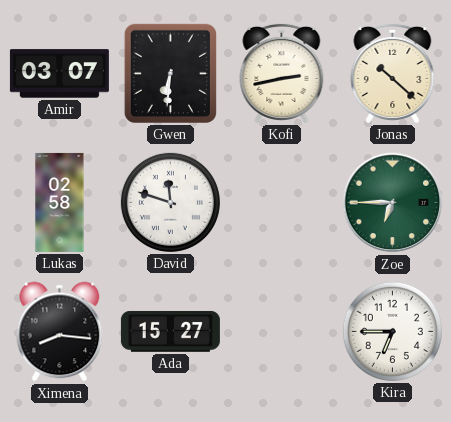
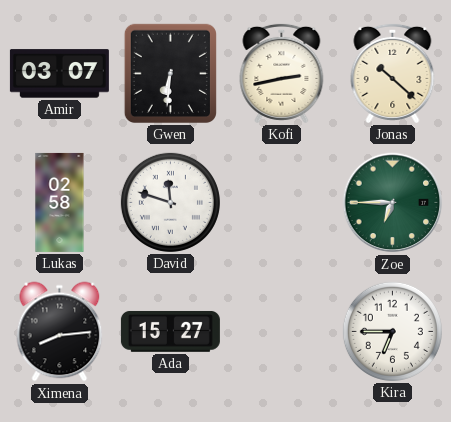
Ximena: 8:16 -> 8:14
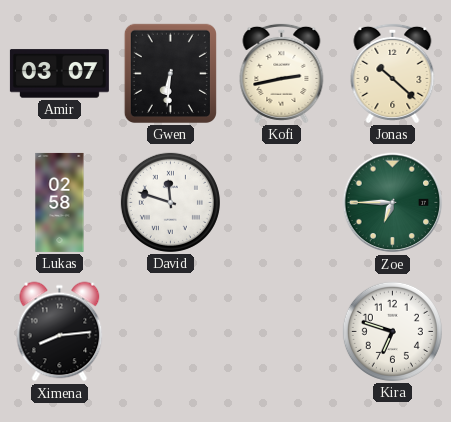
Ada: 15:27 -> none
Kira: 6:45 -> 6:48
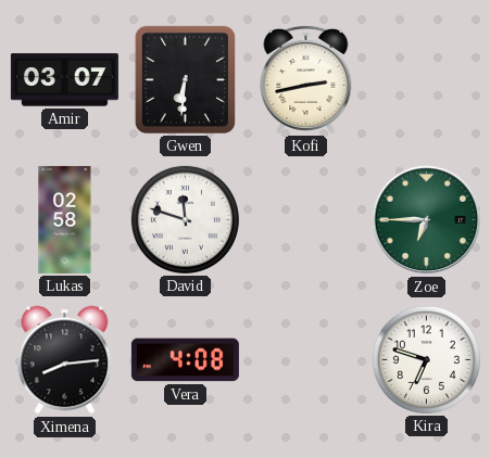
Jonas: 10:22 -> none
Vera: none -> 4:08
